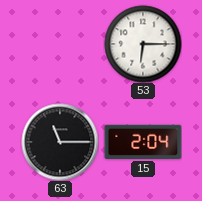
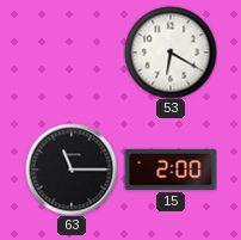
53: 6:15 -> 6:20
15: 2:04 -> 2:00
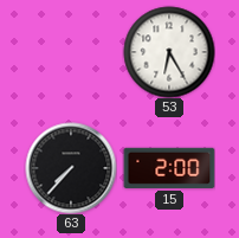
53: 6:20 -> 6:25
63: 11:15 -> 7:37
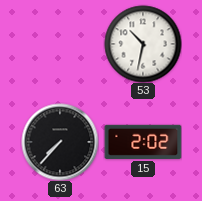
53: 6:25 -> 10:32
15: 2:00 -> 2:02
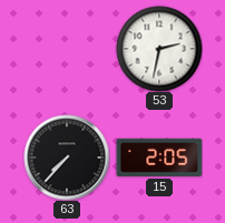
53: 10:32 -> 2:32
15: 2:02 -> 2:05
